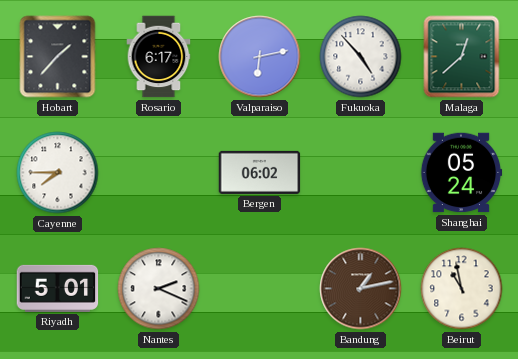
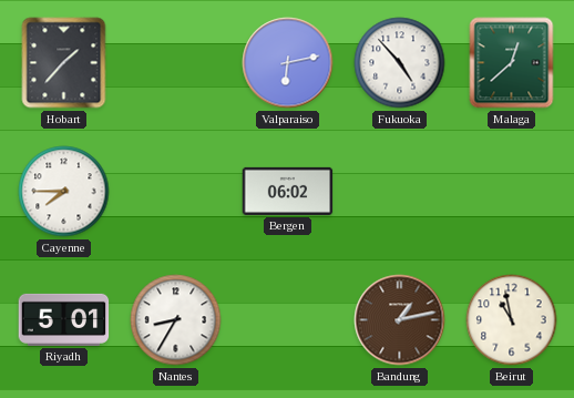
Rosario: 6:17 -> none
Shanghai: 05:24 -> none
Nantes: 2:19 -> 8:35
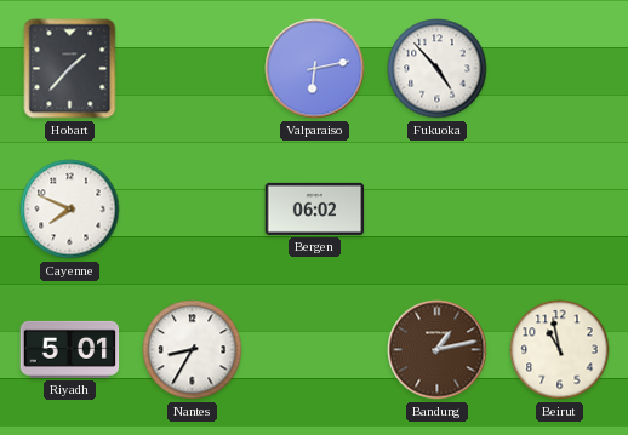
Malaga: 12:38 -> none
Cayenne: 7:45 -> 7:49
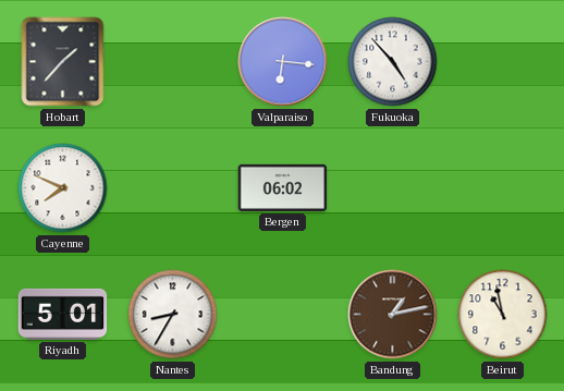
Valparaiso: 6:13 -> 6:16
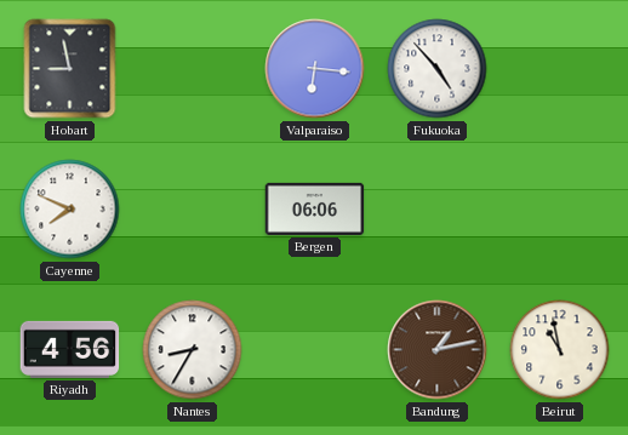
Hobart: 1:37 -> 8:58
Bergen: 06:02 -> 06:06
Riyadh: 5:01 -> 4:56
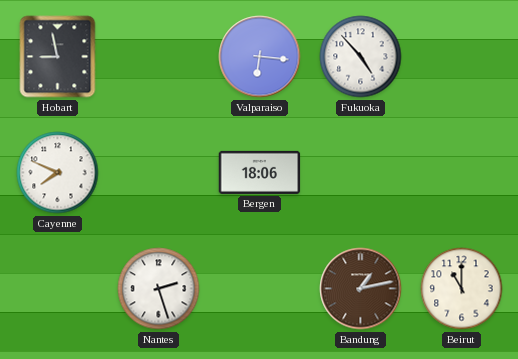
Bergen: 06:06 -> 18:06
Riyadh: 4:56 -> none
Nantes: 8:35 -> 2:27
Beirut: 10:58 -> 11:00
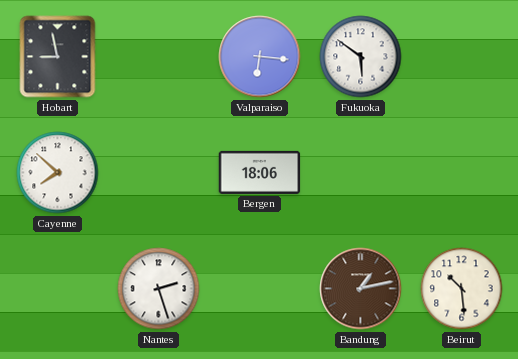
Fukuoka: 4:53 -> 5:51
Cayenne: 7:49 -> 7:52
Beirut: 11:00 -> 10:29
